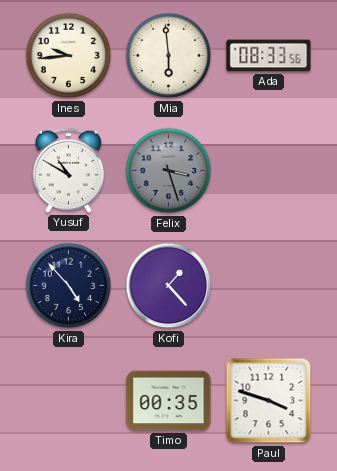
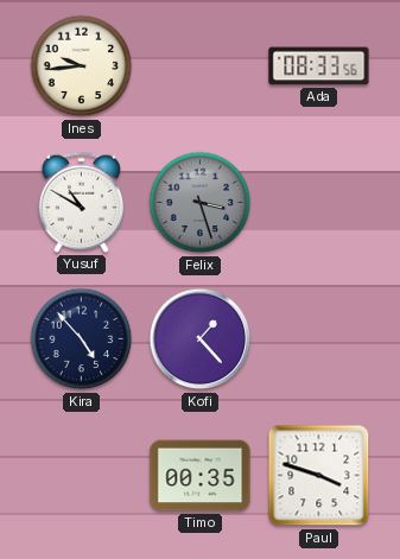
Mia: 5:59 -> none
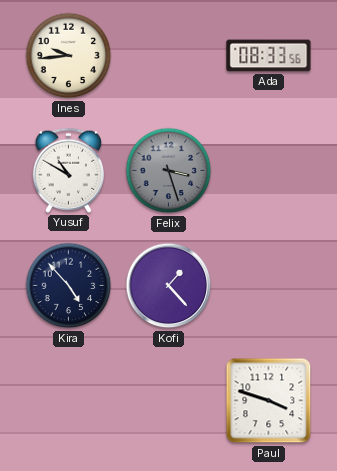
Timo: 00:35 -> none
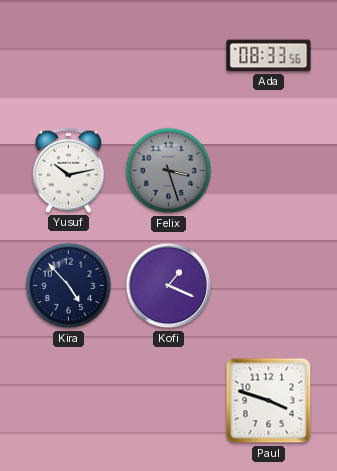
Ines: 9:44 -> none
Yusuf: 10:50 -> 10:13
Kofi: 1:23 -> 1:19
